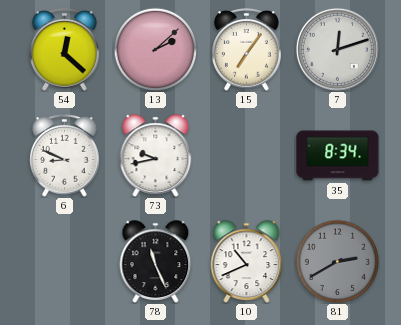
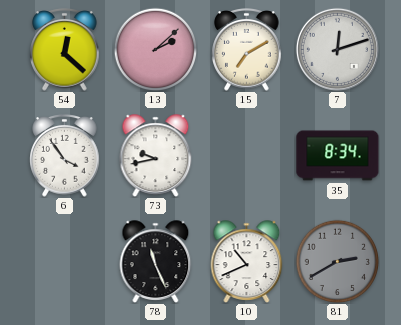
15: 7:06 -> 7:10
6: 8:49 -> 3:54
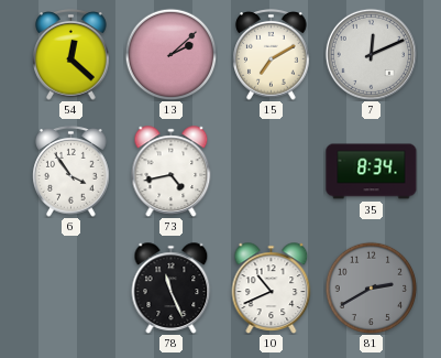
7: 12:12 -> 12:11
73: 9:43 -> 4:43
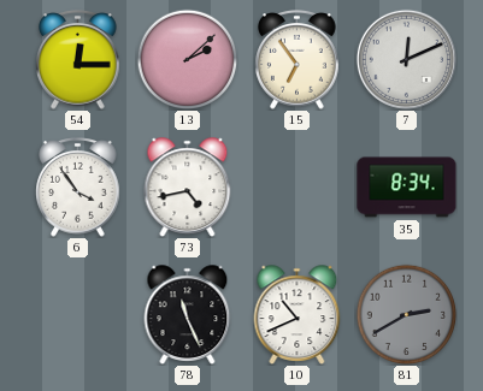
54: 12:22 -> 12:15
15: 7:10 -> 6:54
